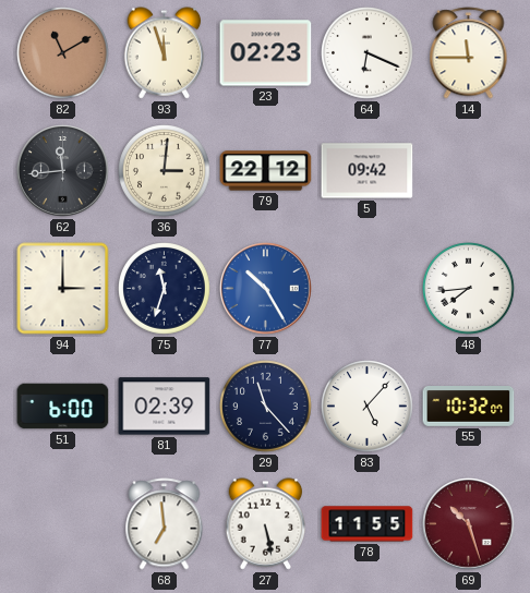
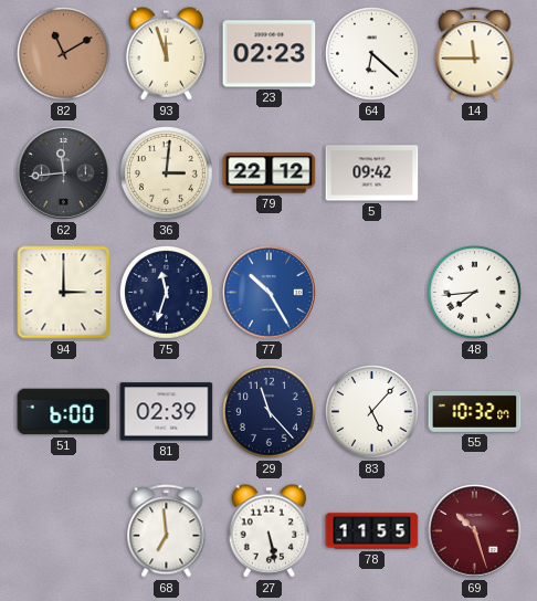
64: 6:19 -> 6:22
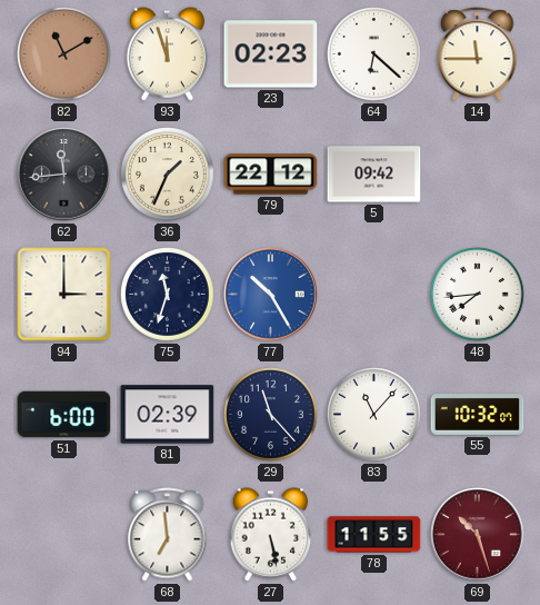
36: 3:01 -> 1:34
83: 5:07 -> 11:07
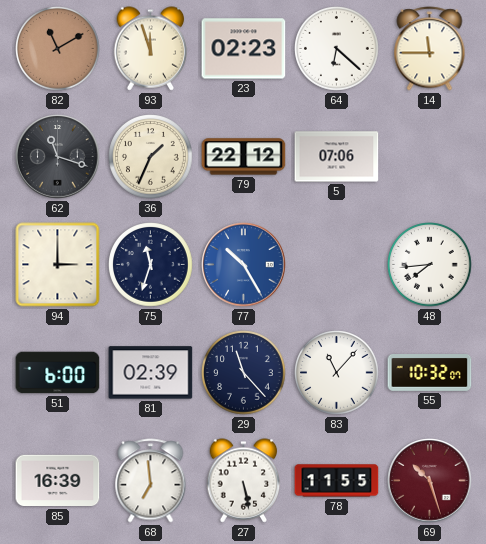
62: 11:44 -> 11:18
5: 09:42 -> 07:06
85: none -> 16:39
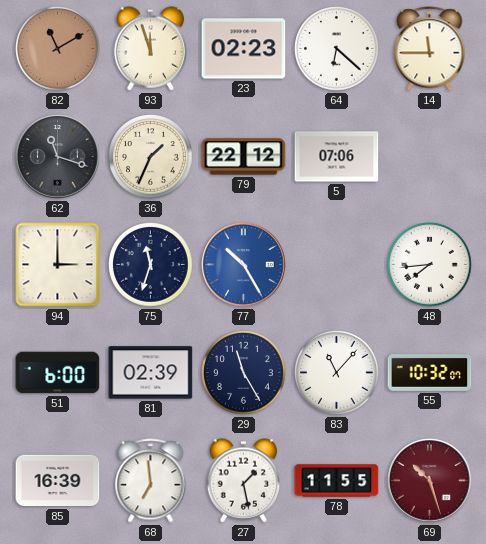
29: 11:23 -> 11:25
27: 5:28 -> 1:28
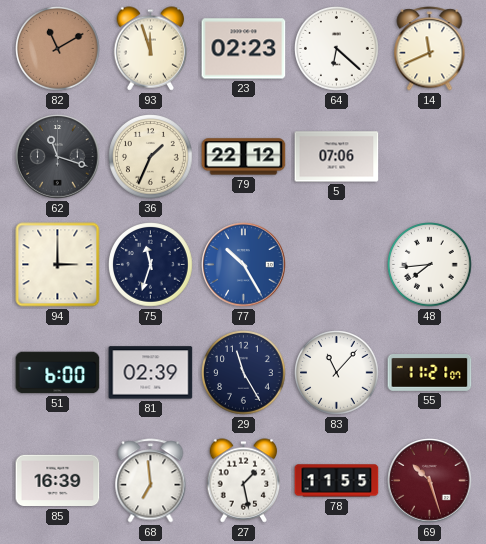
14: 11:45 -> 11:41
55: 10:32 -> 11:21
